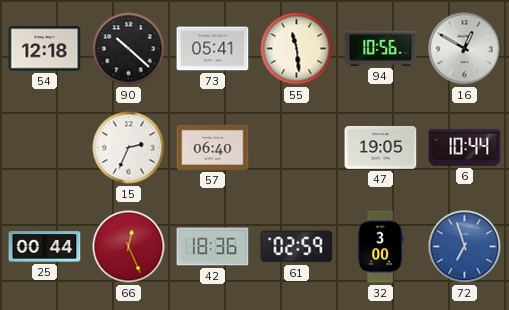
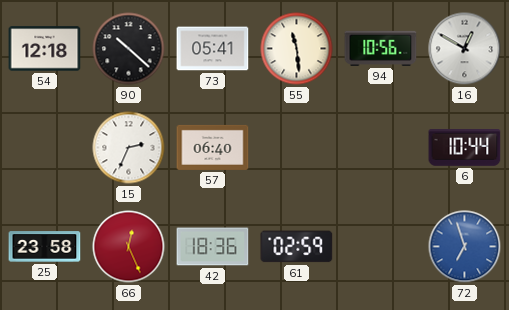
47: 19:05 -> none
25: 00:44 -> 23:58
32: 3:00 -> none
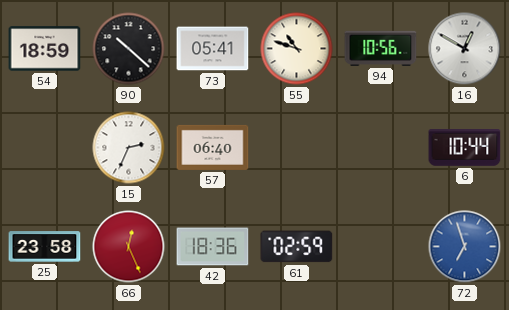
54: 12:18 -> 18:59
55: 11:29 -> 10:48
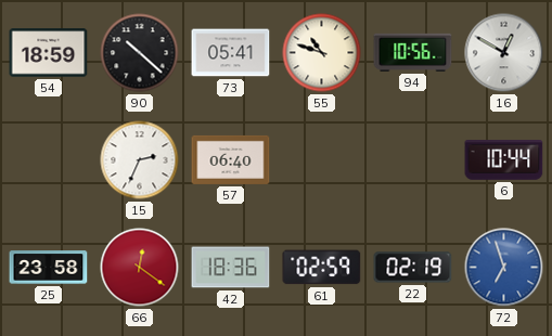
66: 12:26 -> 12:21
22: none -> 02:19
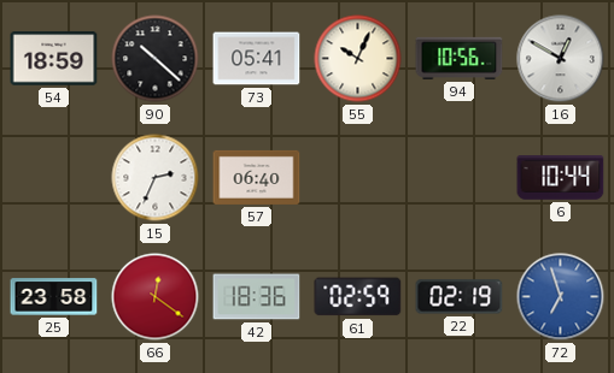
55: 10:48 -> 10:04
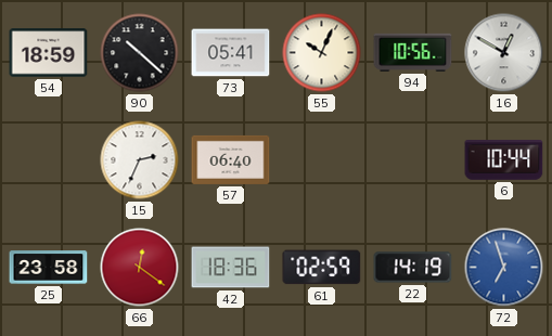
22: 02:19 -> 14:19
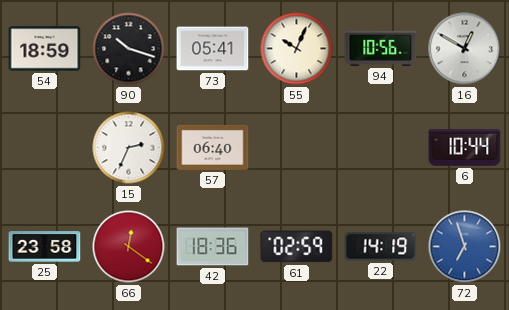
90: 10:22 -> 10:18
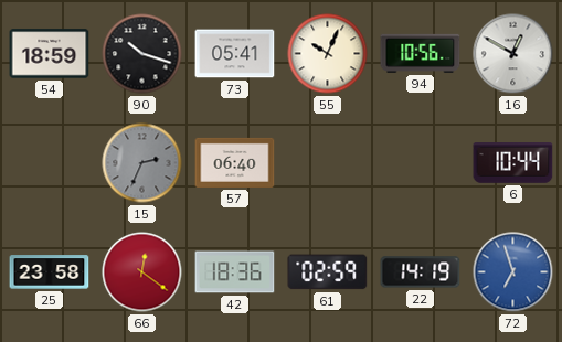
15 dial: white -> grey
